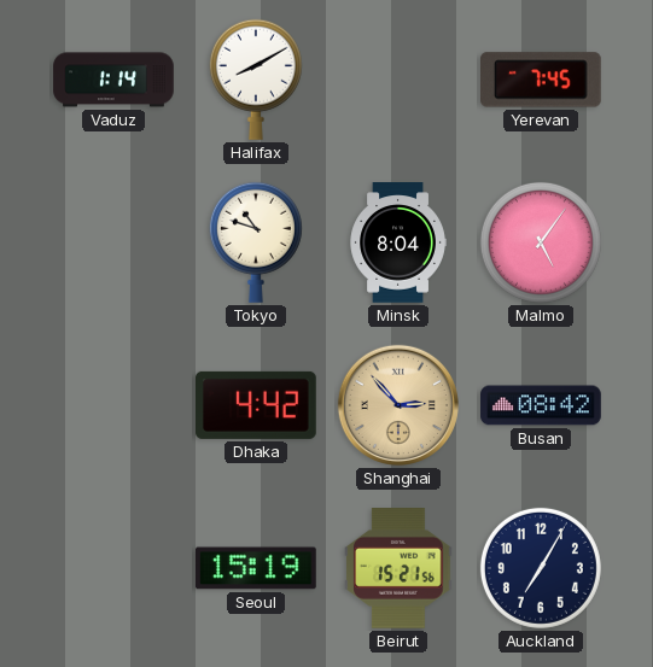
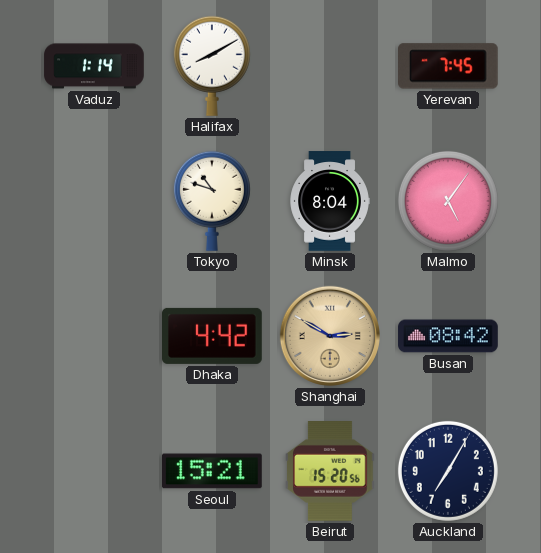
Shanghai: 2:53 -> 2:50
Seoul: 15:19 -> 15:21
Beirut: 15:21 -> 15:20
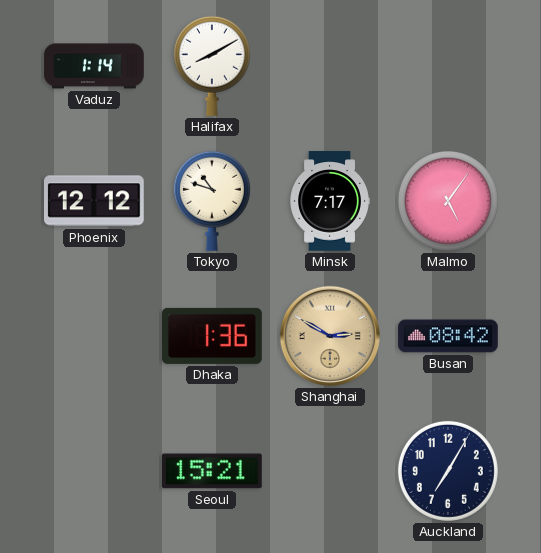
Yerevan: 7:45 -> none
Phoenix: none -> 12:12
Minsk: 8:04 -> 7:17
Dhaka: 4:42 -> 1:36
Beirut: 15:20 -> none
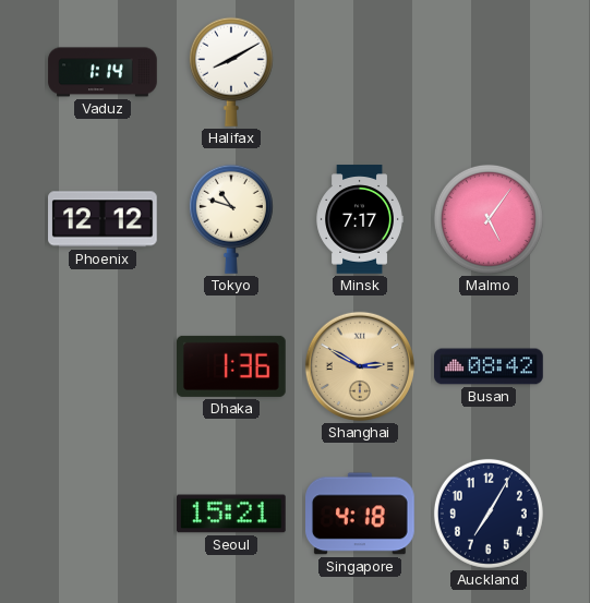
Singapore: none -> 4:18
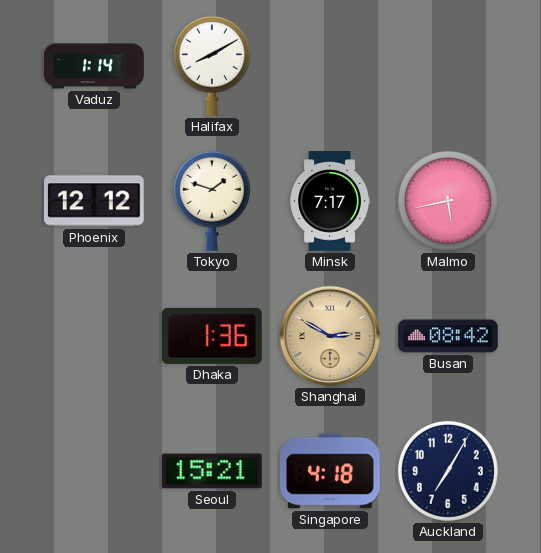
Tokyo: 10:48 -> 1:48
Malmo: 5:06 -> 5:43
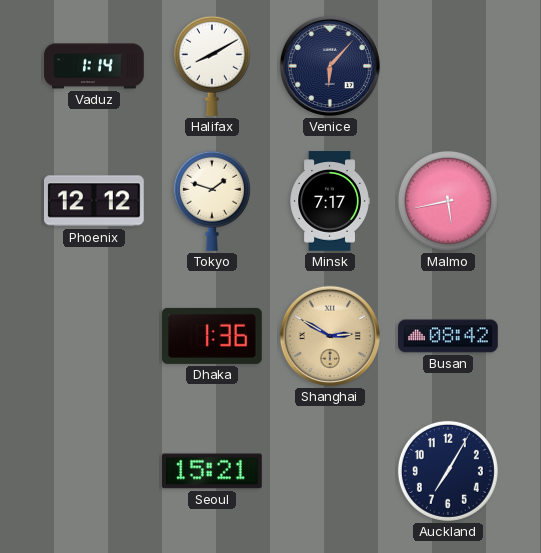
Venice: none -> 6:07
Singapore: 4:18 -> none
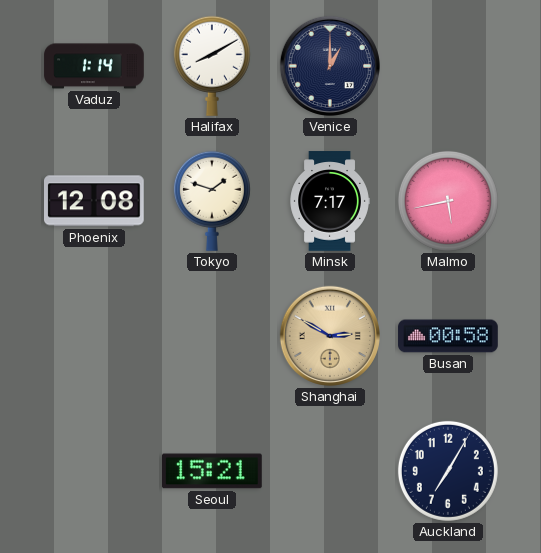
Venice: 6:07 -> 1:00
Phoenix: 12:12 -> 12:08
Dhaka: 1:36 -> none
Busan: 08:42 -> 00:58
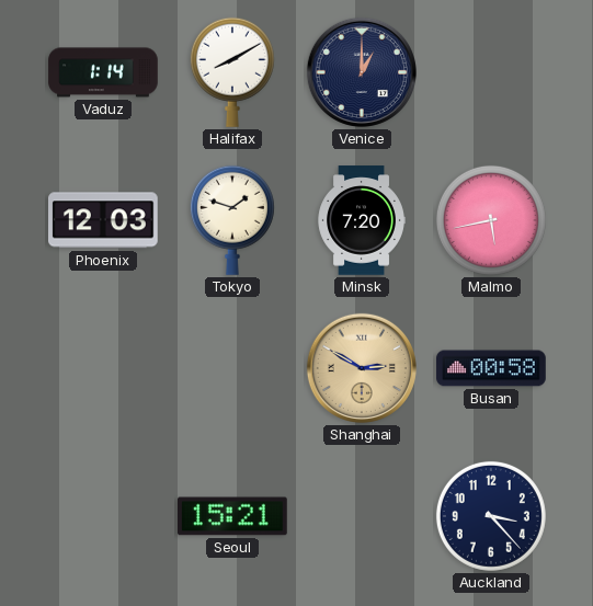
Phoenix: 12:08 -> 12:03
Minsk: 7:17 -> 7:20
Auckland: 7:05 -> 3:23
